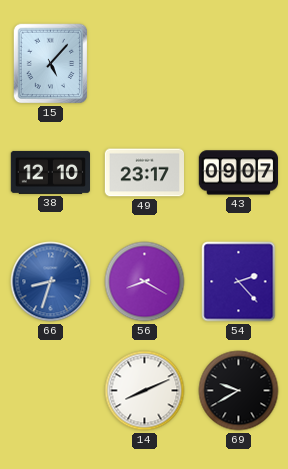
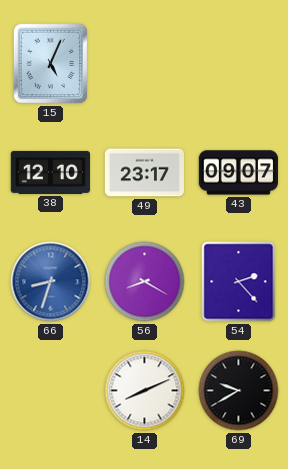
15: 5:07 -> 5:04
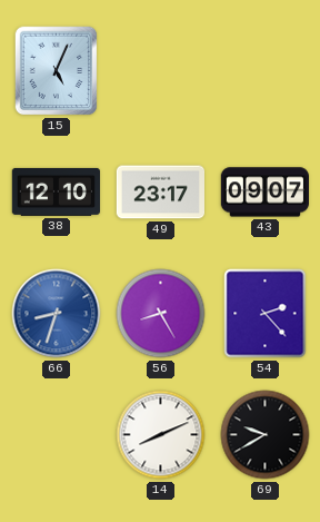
56: 8:20 -> 8:25
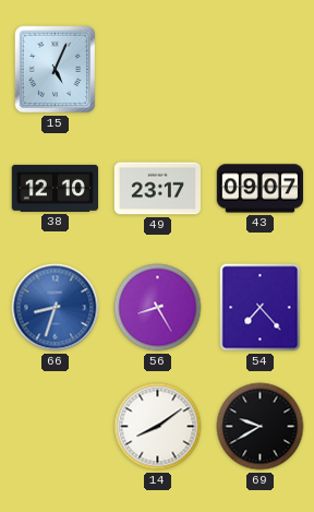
54: 2:23 -> 7:23
14: 8:11 -> 8:09
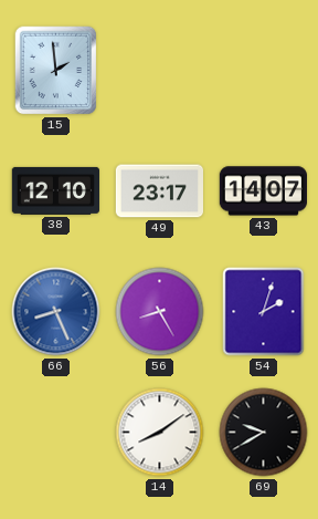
15: 5:04 -> 1:59
43: 09:07 -> 14:07
66: 8:33 -> 8:26
54: 7:23 -> 2:03
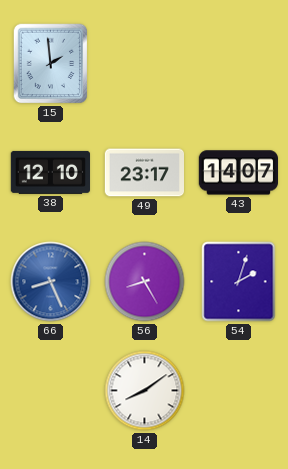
69: 9:40 -> none
